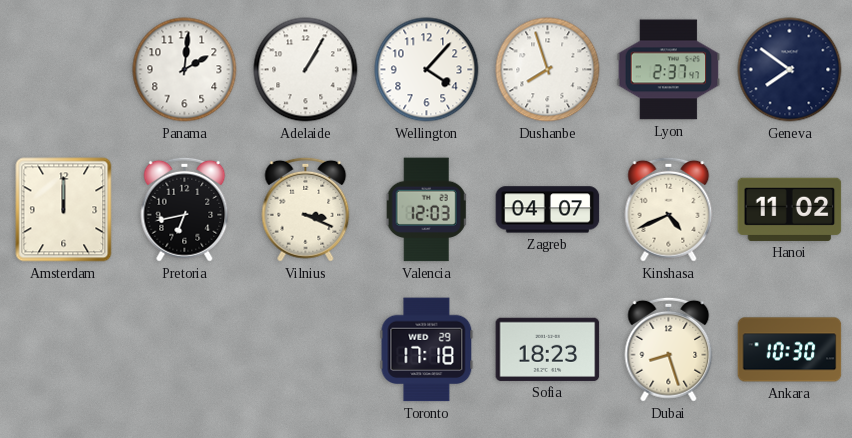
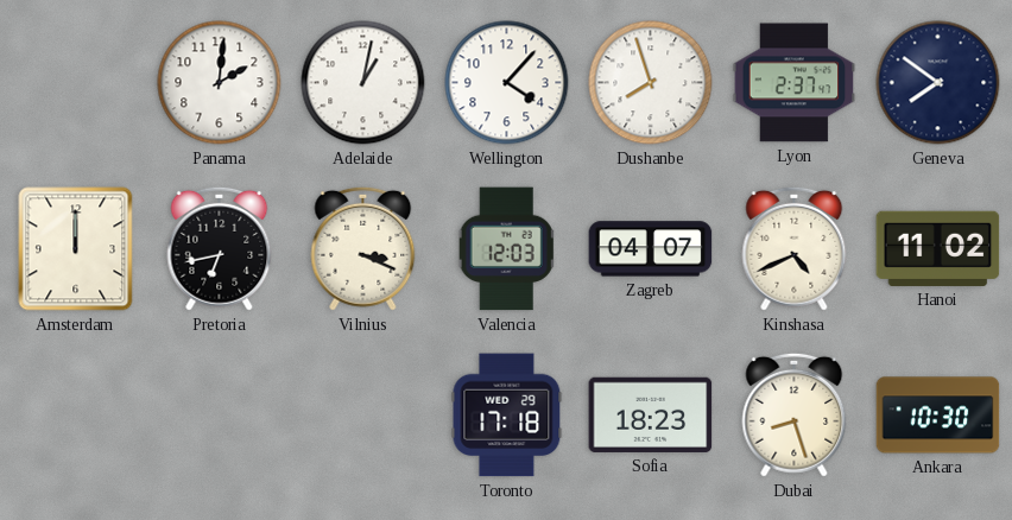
Adelaide: 1:05 -> 1:02
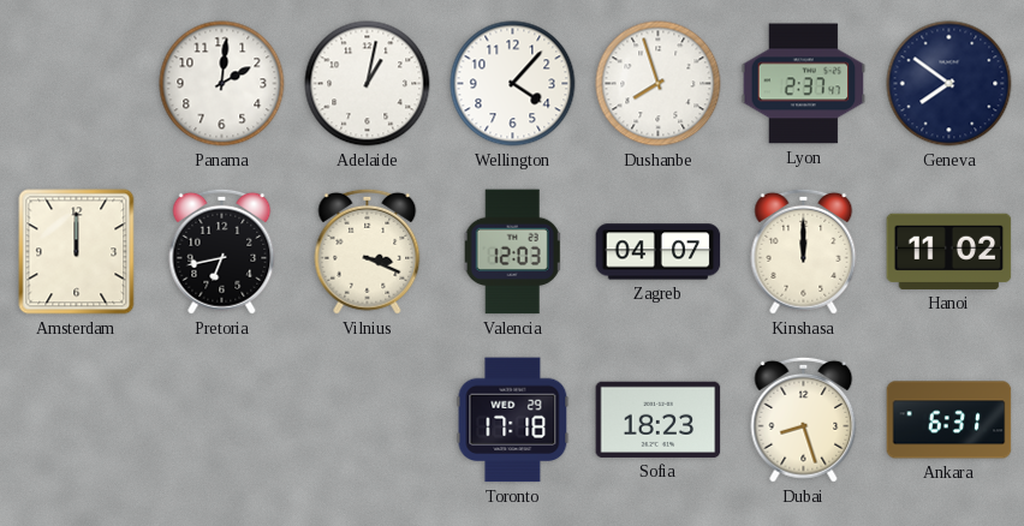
Kinshasa: 4:41 -> 12:00
Ankara: 10:30 -> 6:31
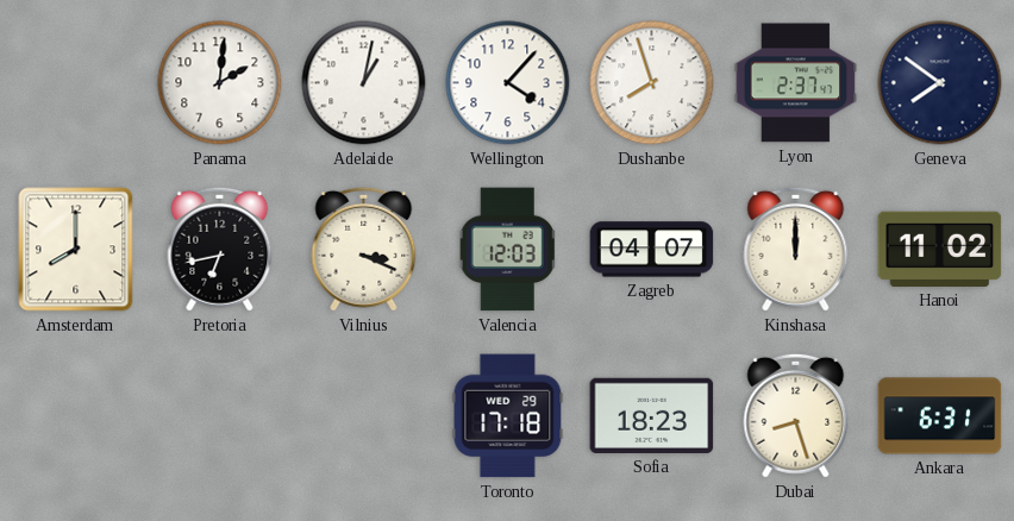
Amsterdam: 12:00 -> 8:00
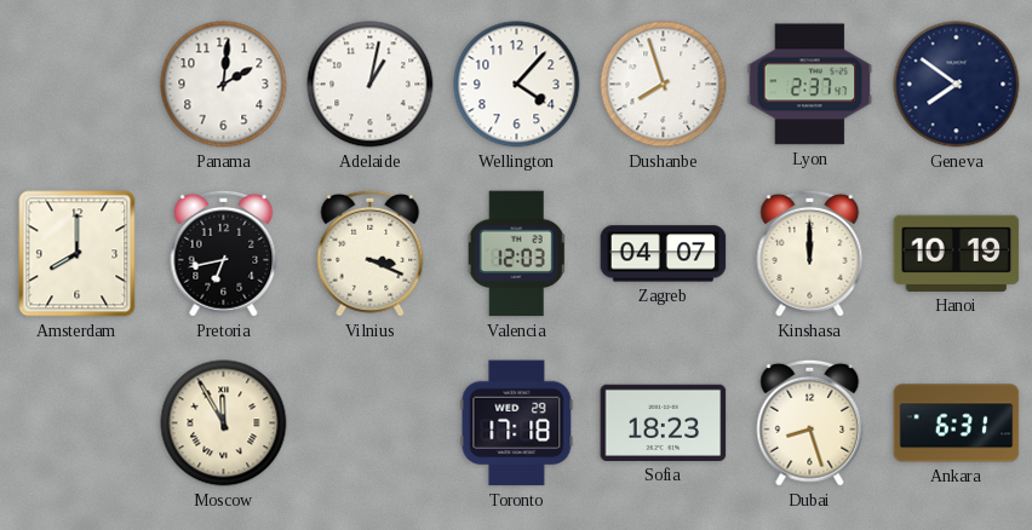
Hanoi: 11:02 -> 10:19
Moscow: none -> 11:55
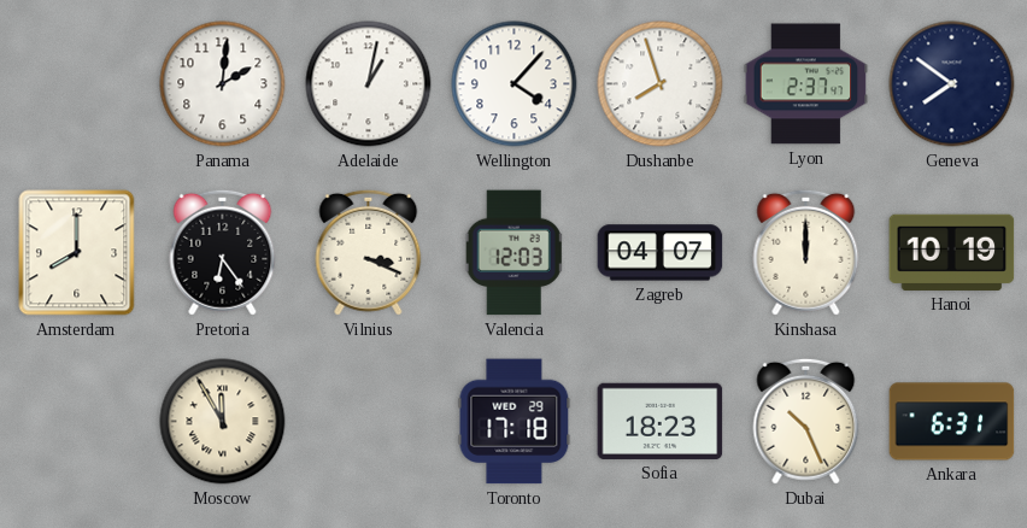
Pretoria: 6:43 -> 6:24
Dubai: 8:27 -> 10:26
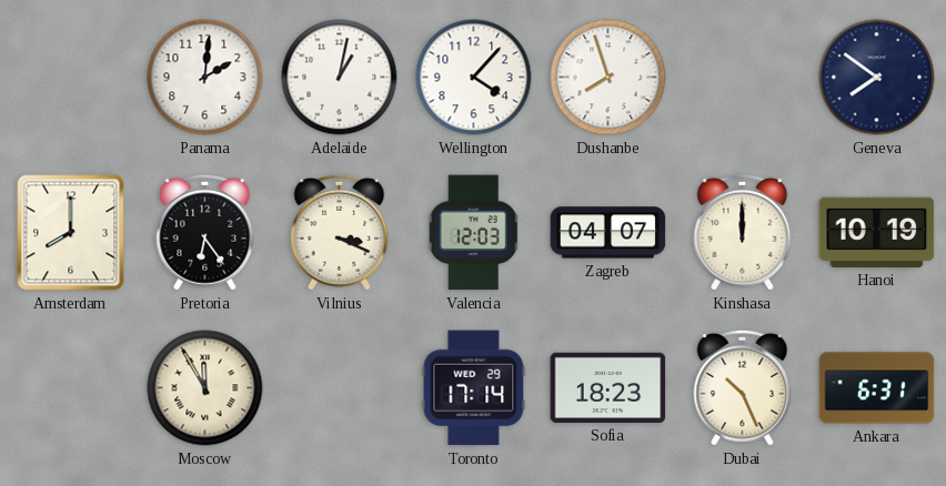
Lyon: 2:37 -> none
Toronto: 17:18 -> 17:14
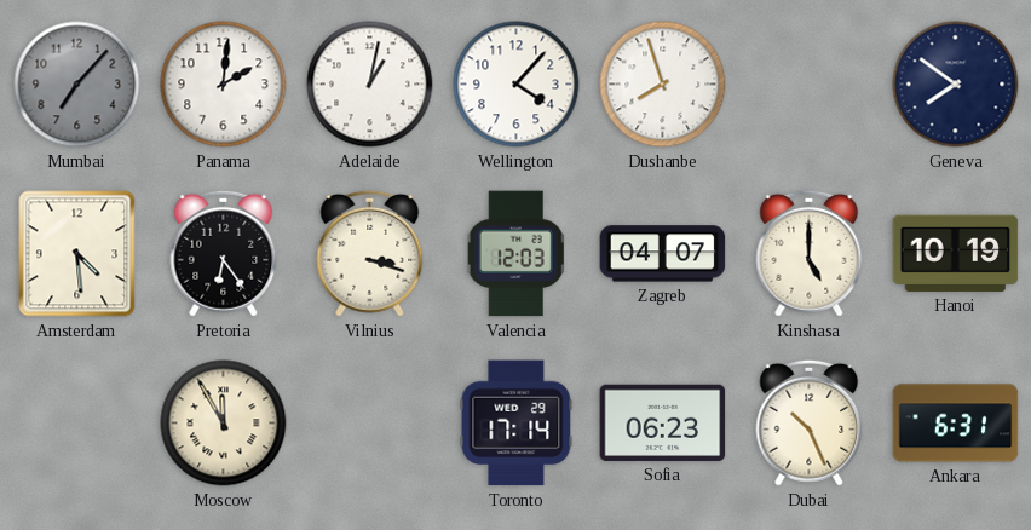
Mumbai: none -> 7:07
Amsterdam: 8:00 -> 4:29
Vilnius: 3:19 -> 3:18
Kinshasa: 12:00 -> 5:00
Sofia: 18:23 -> 06:23
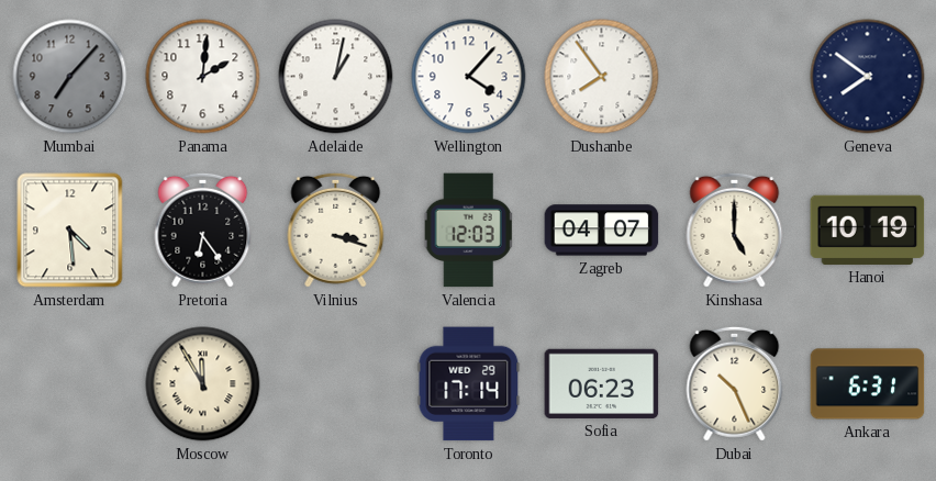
Dushanbe: 7:57 -> 7:54
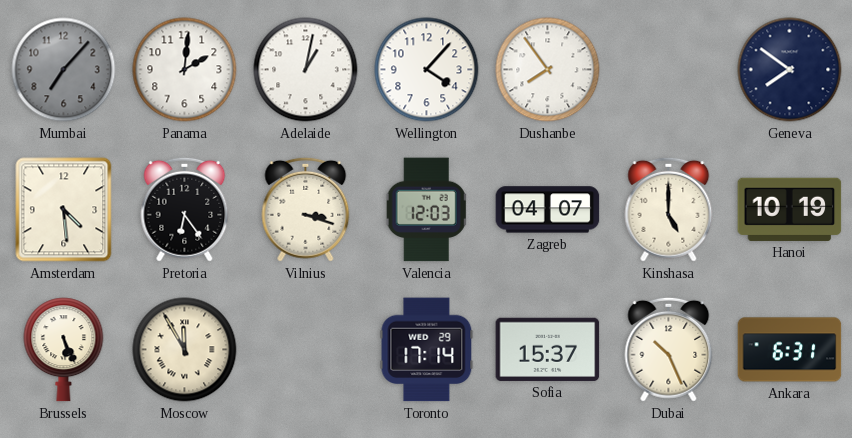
Brussels: none -> 5:26
Sofia: 06:23 -> 15:37
